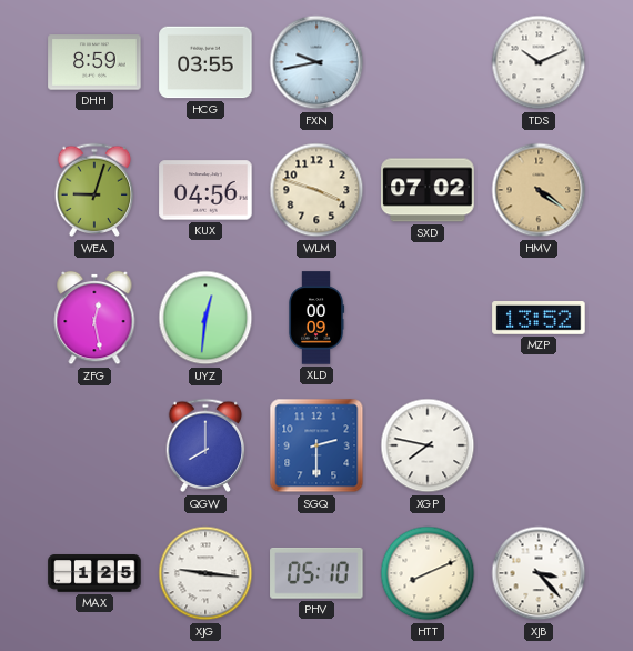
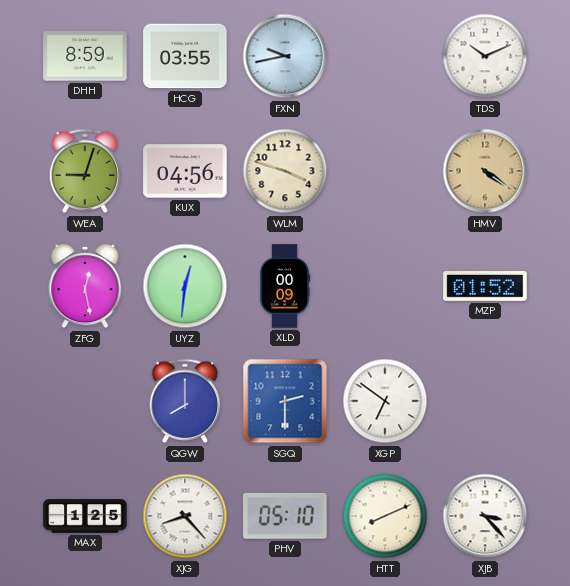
SXD: 07:02 -> none
MZP: 13:52 -> 01:52
XGP: 7:47 -> 6:51
XJG: 9:16 -> 8:23
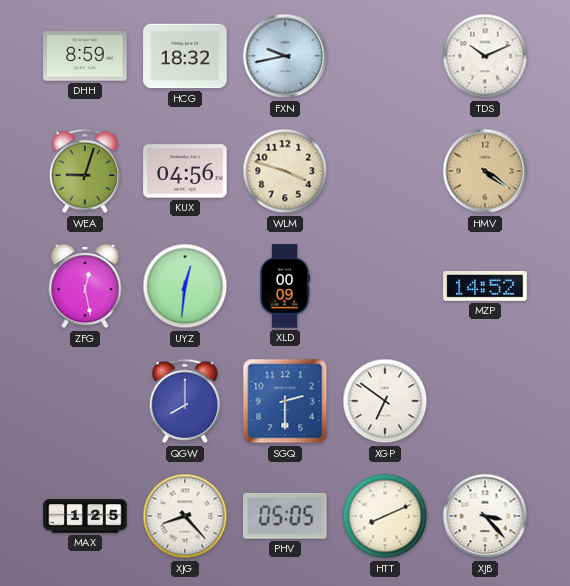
HCG: 03:55 -> 18:32
MZP: 01:52 -> 14:52
PHV: 05:10 -> 05:05
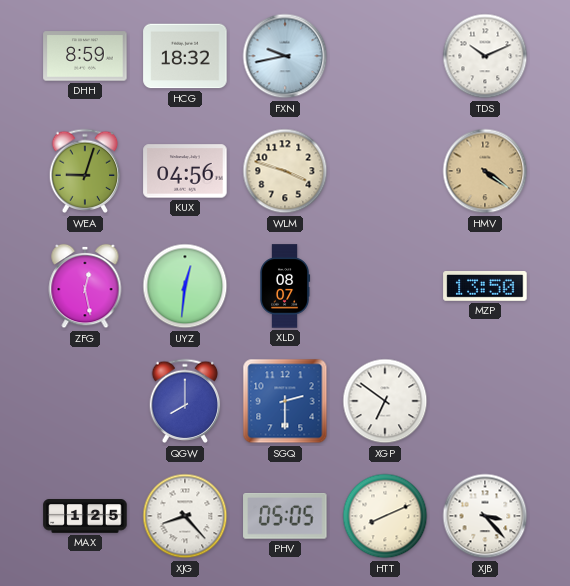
XLD: 00:09 -> 08:07
MZP: 14:52 -> 13:50
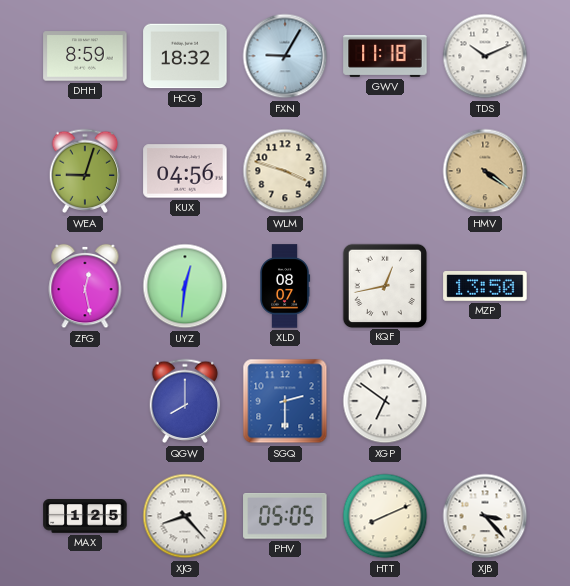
FXN: 9:43 -> 9:05
GWV: none -> 11:18
KQF: none -> 12:43
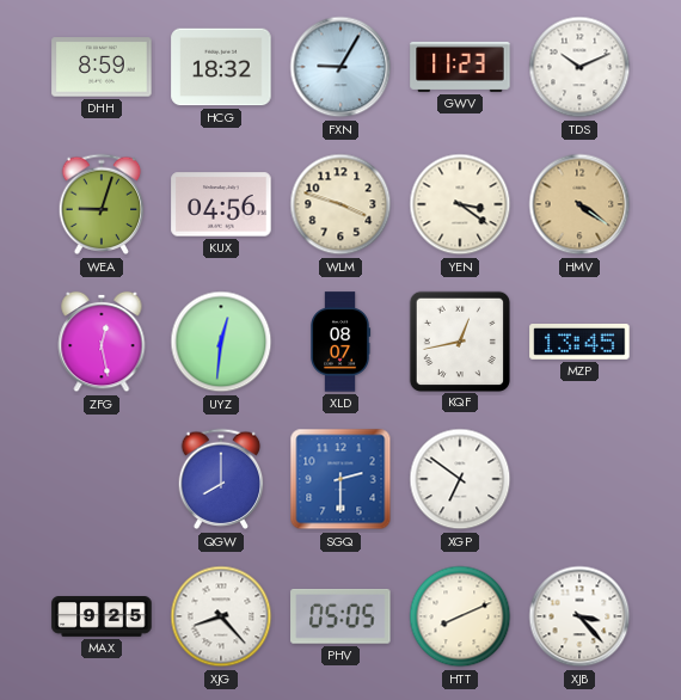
GWV: 11:18 -> 11:23
YEN: none -> 3:21
MZP: 13:50 -> 13:45
MAX: 1:25 -> 9:25
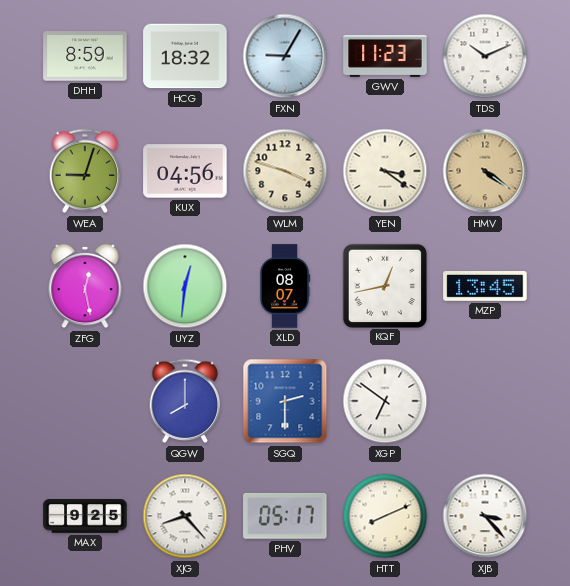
PHV: 05:05 -> 05:17
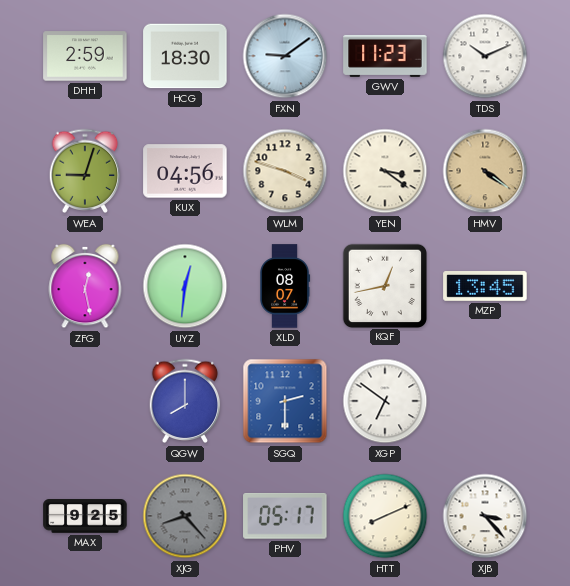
DHH: 8:59 -> 2:59
HCG: 18:32 -> 18:30
FXN: 9:05 -> 9:09
XJG dial: white -> grey
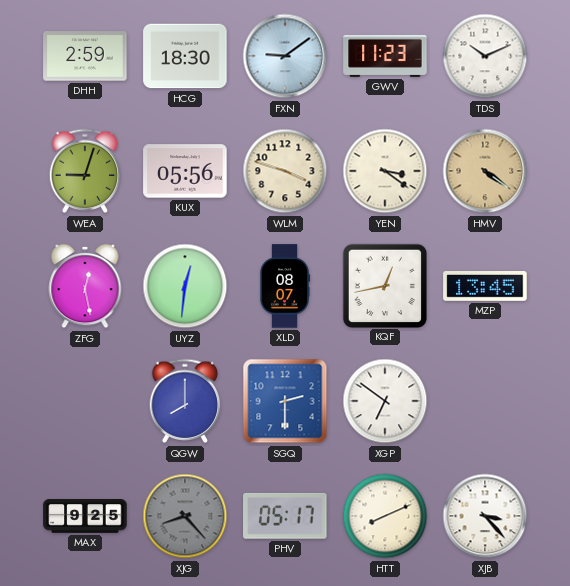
KUX: 04:56 -> 05:56
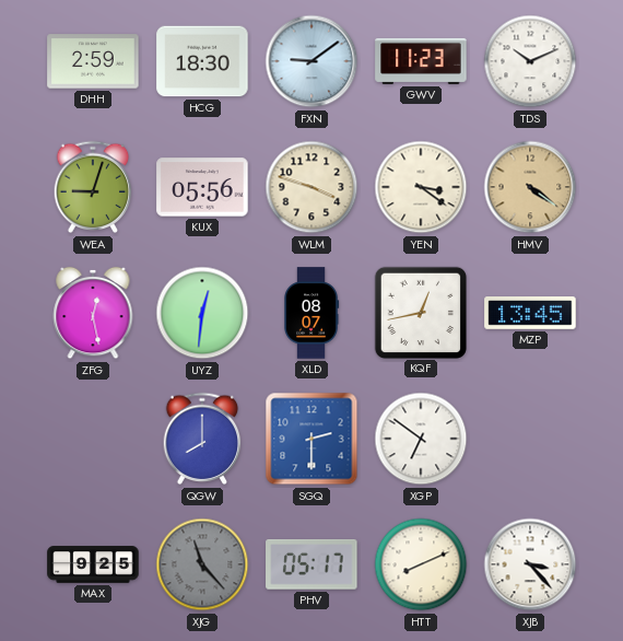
XJG: 8:23 -> 11:23
